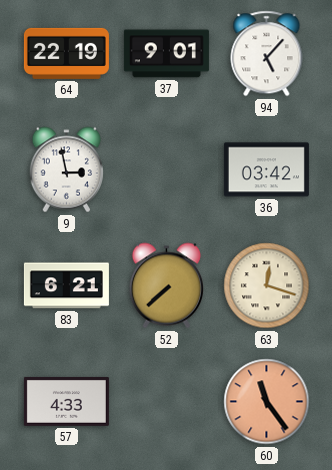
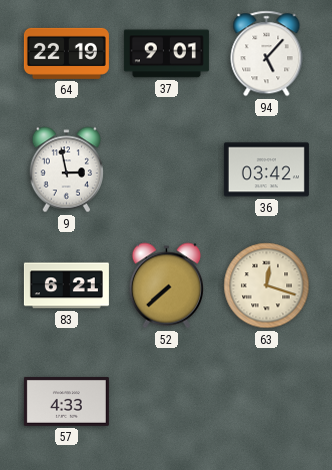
60: 11:24 -> none
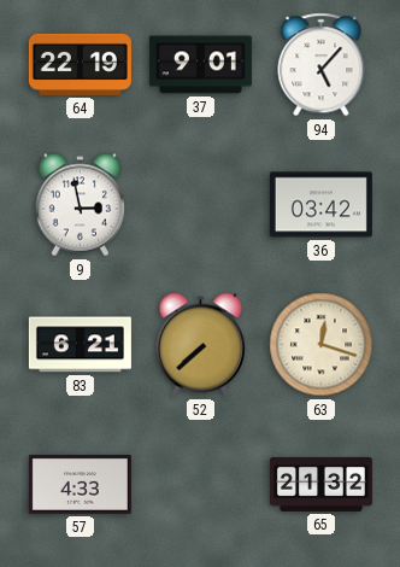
65: none -> 21:32
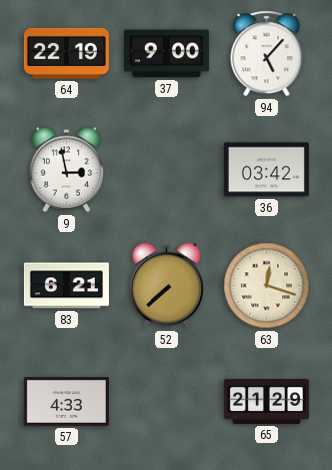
37: 9:01 -> 9:00
65: 21:32 -> 21:29
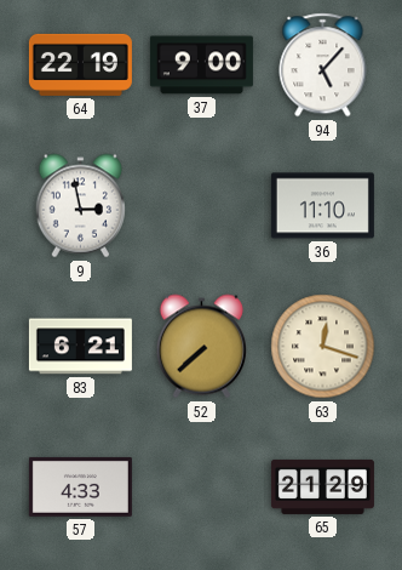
36: 03:42 -> 11:10
